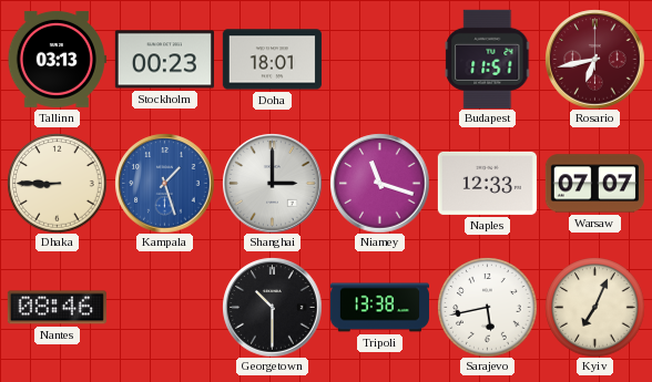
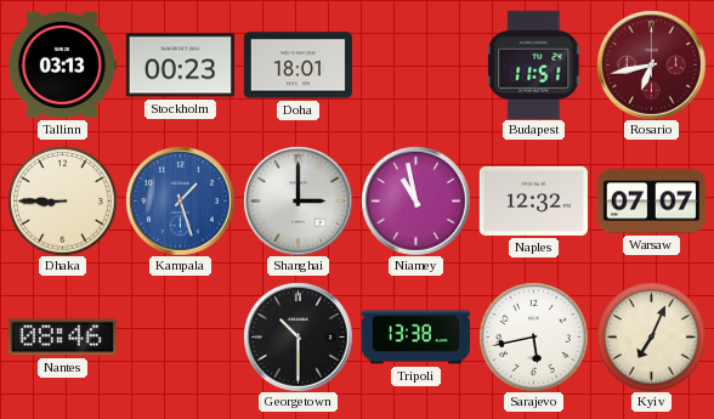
Niamey: 11:18 -> 10:58
Naples: 12:33 -> 12:32
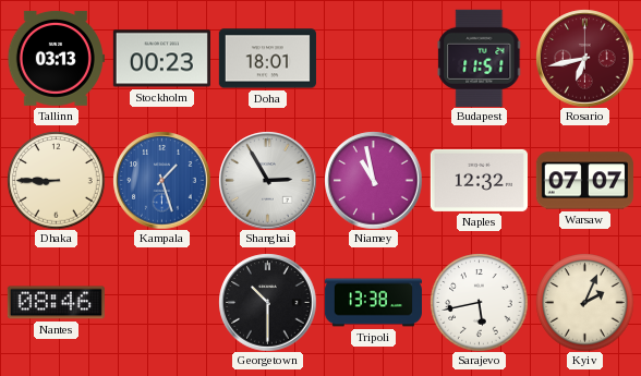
Shanghai: 3:00 -> 2:55
Kyiv: 7:04 -> 2:04
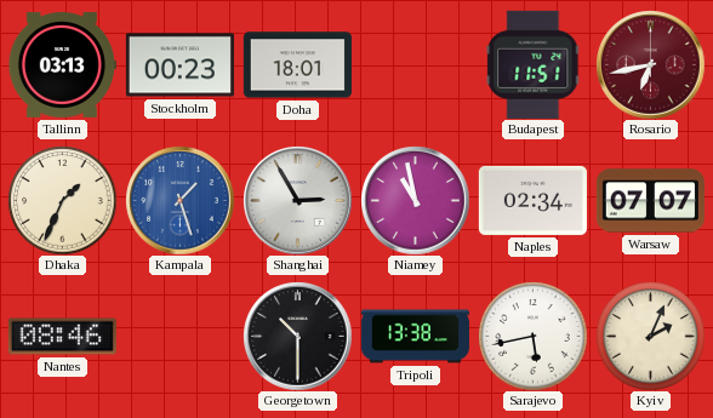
Dhaka: 8:45 -> 1:34
Naples: 12:32 -> 02:34
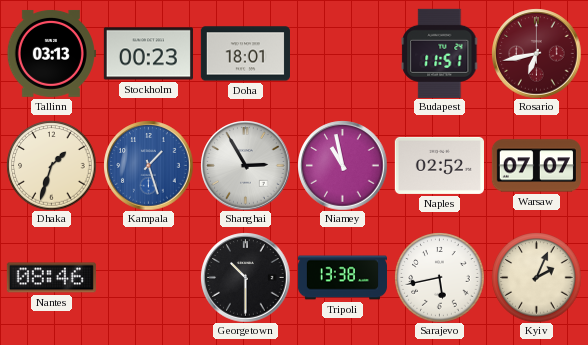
Dhaka: 1:34 -> 1:33
Naples: 02:34 -> 02:52
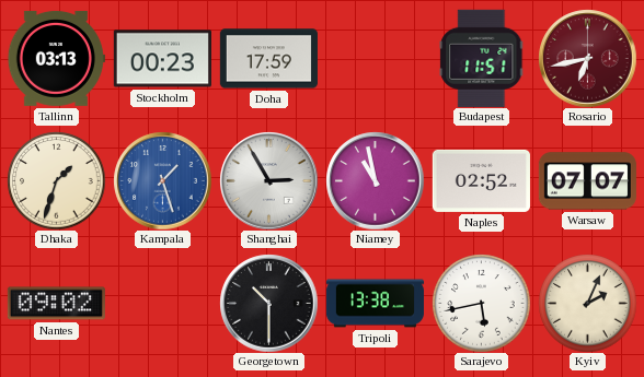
Doha: 18:01 -> 17:59
Nantes: 08:46 -> 09:02
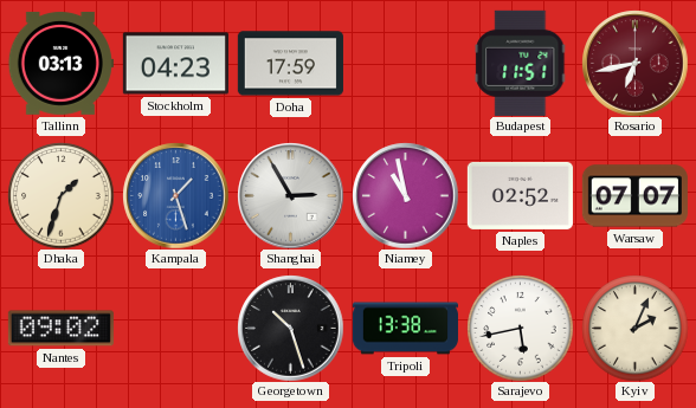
Stockholm: 00:23 -> 04:23
Georgetown: 10:30 -> 10:27
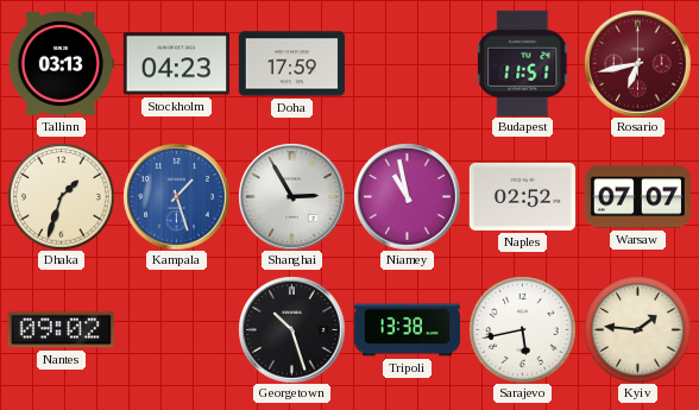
Kyiv: 2:04 -> 1:46
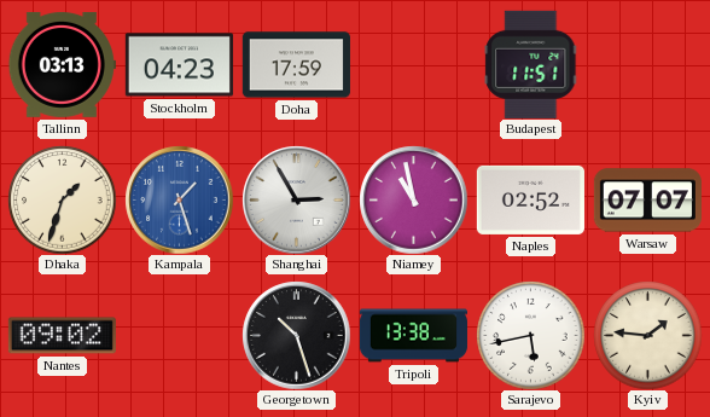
Rosario: 6:43 -> none
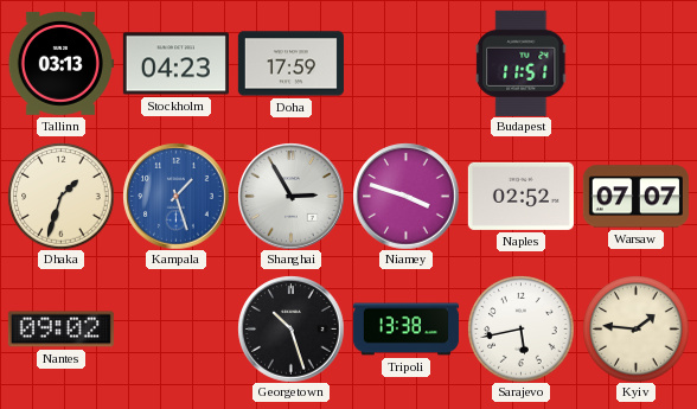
Niamey: 10:58 -> 3:48
